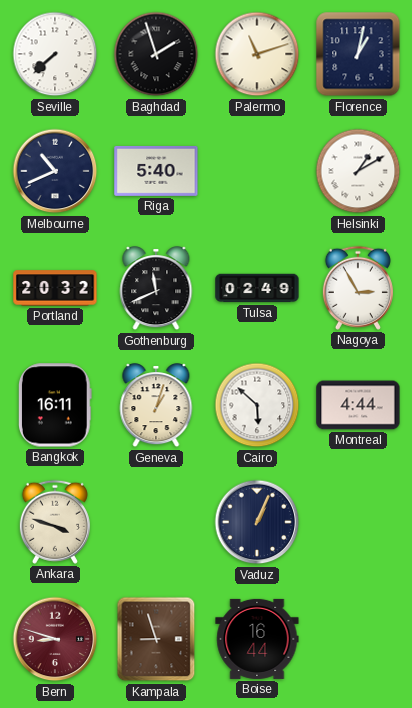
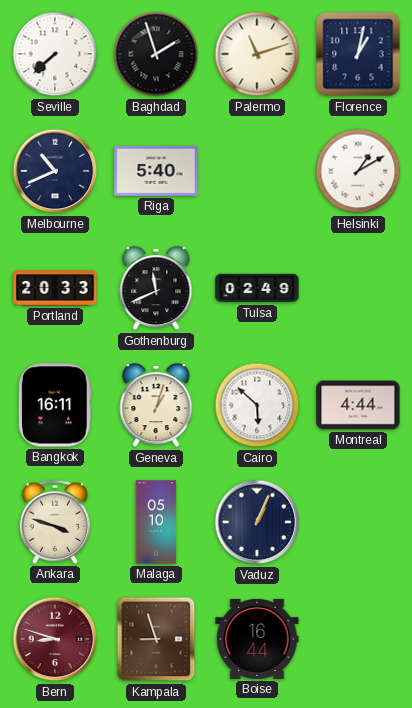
Portland: 20:32 -> 20:33
Nagoya: 2:55 -> none
Malaga: none -> 05:10
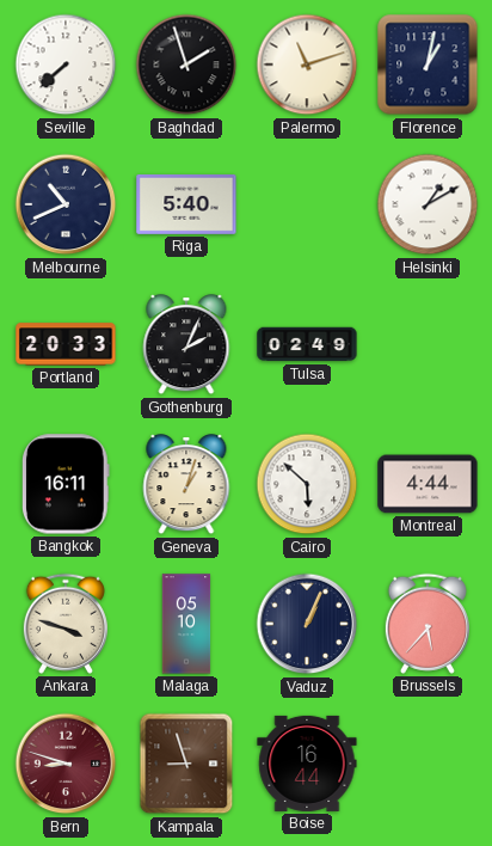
Gothenburg: 11:41 -> 2:04
Brussels: none -> 5:37
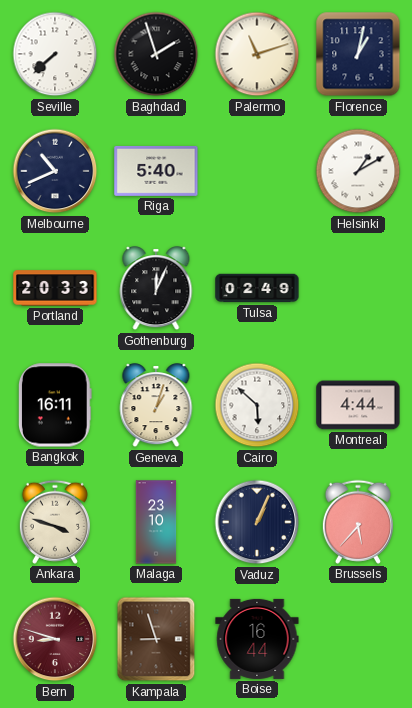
Gothenburg: 2:04 -> 12:04
Malaga: 05:10 -> 23:10
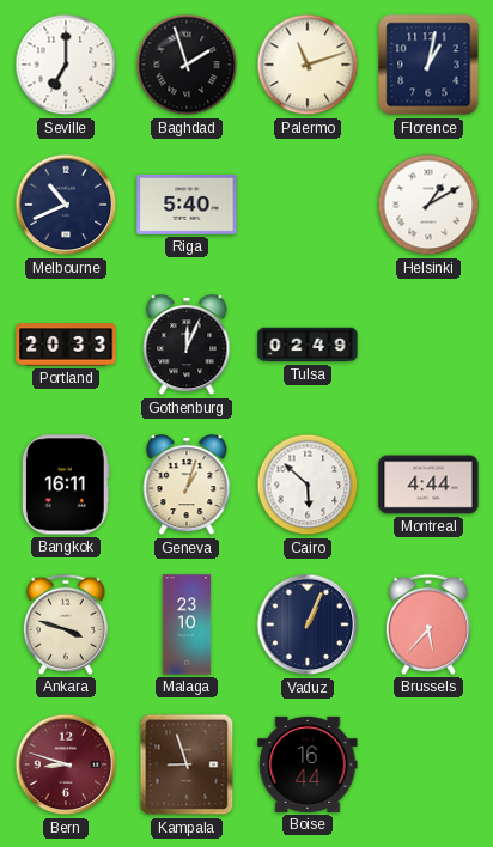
Seville: 7:38 -> 7:00
